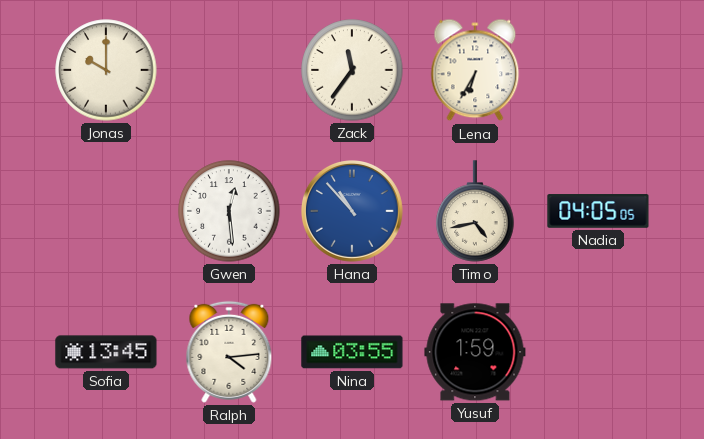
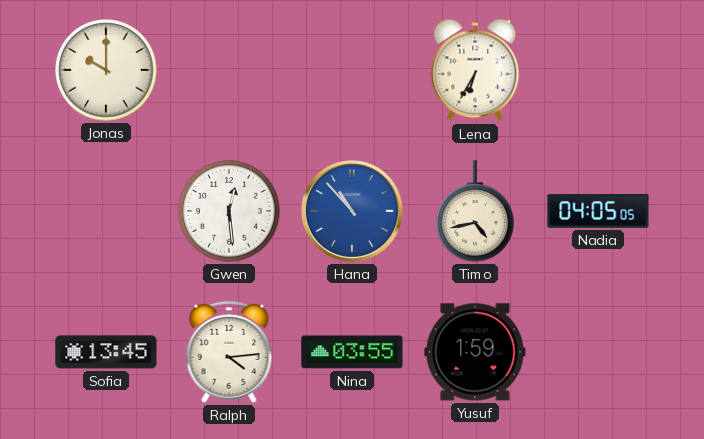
Zack: 11:36 -> none
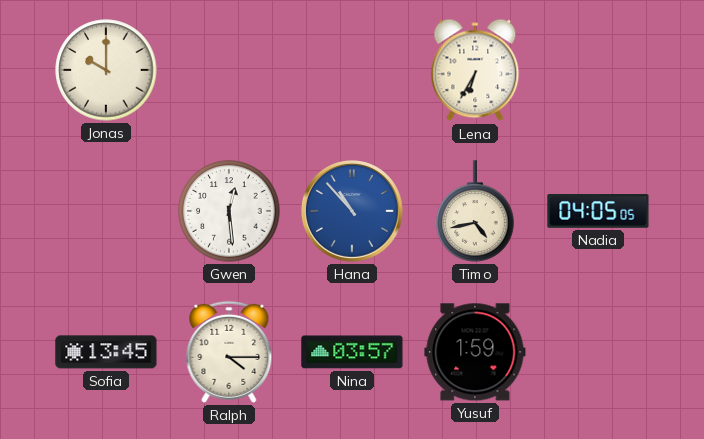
Ralph: 4:14 -> 4:15
Nina: 03:55 -> 03:57
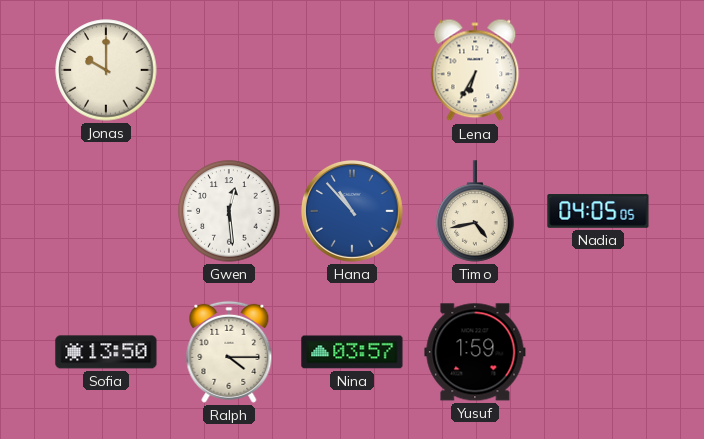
Sofia: 13:45 -> 13:50
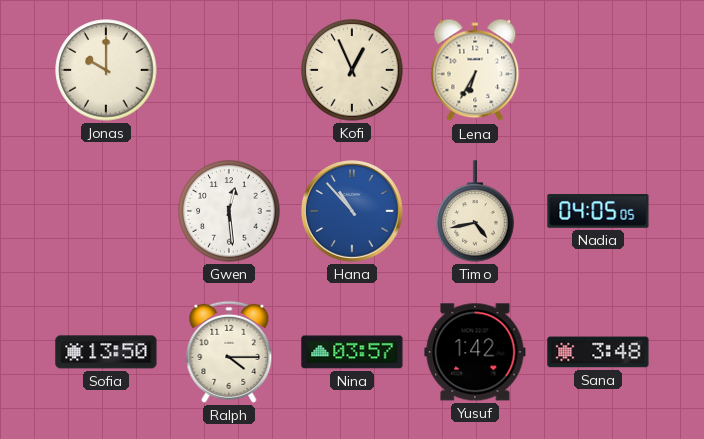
Kofi: none -> 12:56
Yusuf: 1:59 -> 1:42
Sana: none -> 3:48
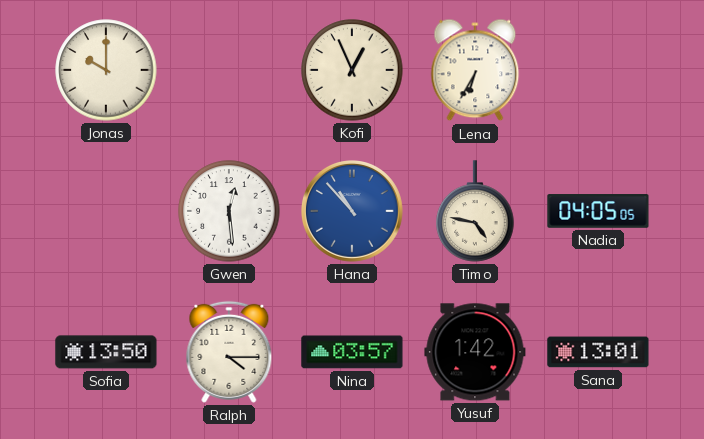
Timo: 4:43 -> 4:47
Sana: 3:48 -> 13:01
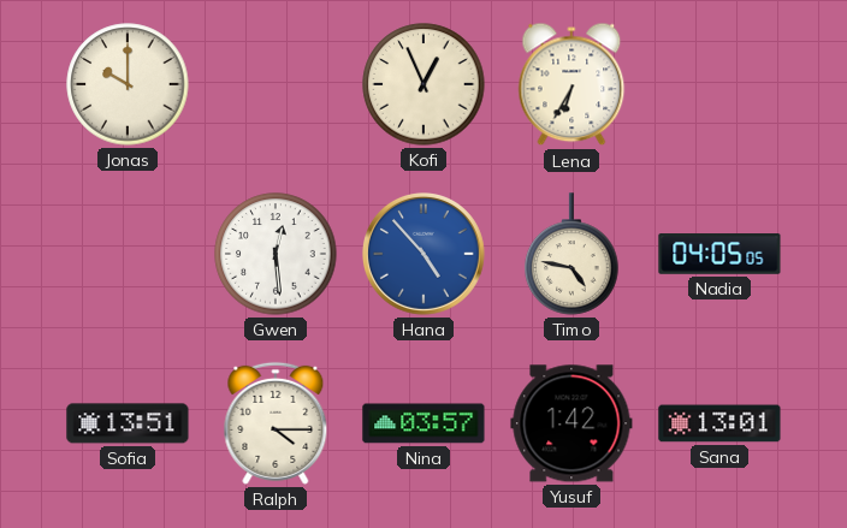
Hana: 10:53 -> 4:53
Sofia: 13:50 -> 13:51
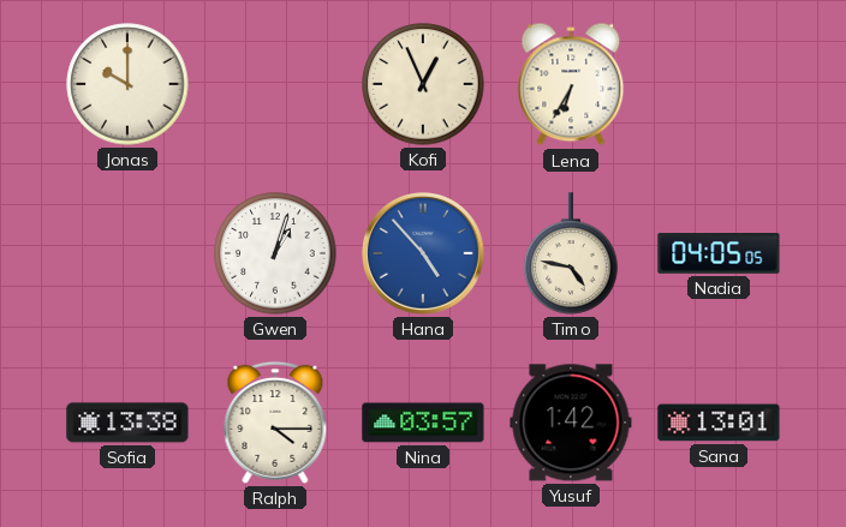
Gwen: 12:29 -> 1:03
Sofia: 13:51 -> 13:38
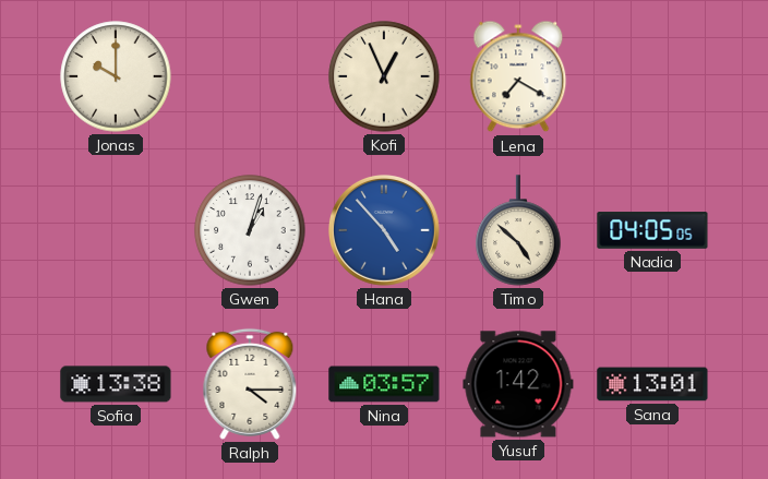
Lena: 6:35 -> 7:20
Timo: 4:47 -> 4:52
